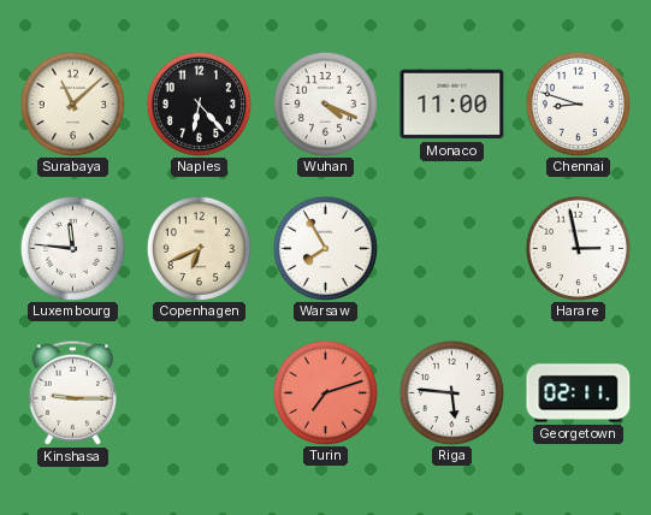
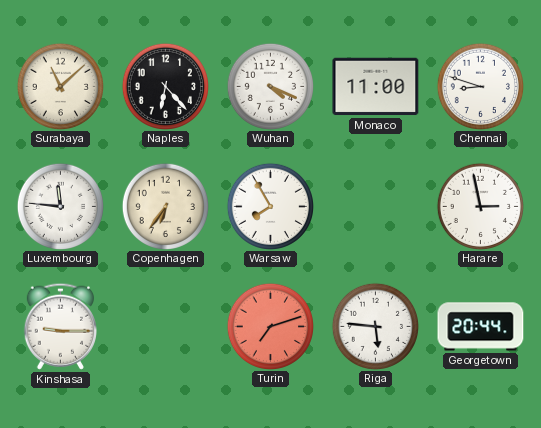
Copenhagen: 6:41 -> 6:36
Georgetown: 02:11 -> 20:44
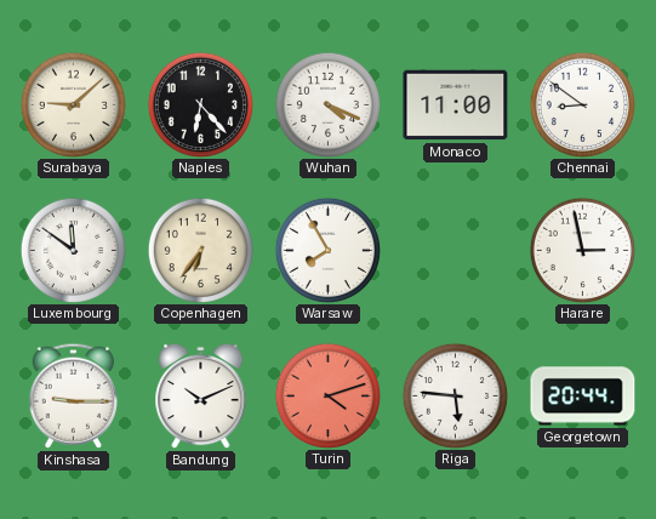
Surabaya: 11:08 -> 9:08
Chennai: 8:48 -> 8:51
Luxembourg: 11:46 -> 11:51
Bandung: none -> 10:11
Turin: 7:12 -> 4:12
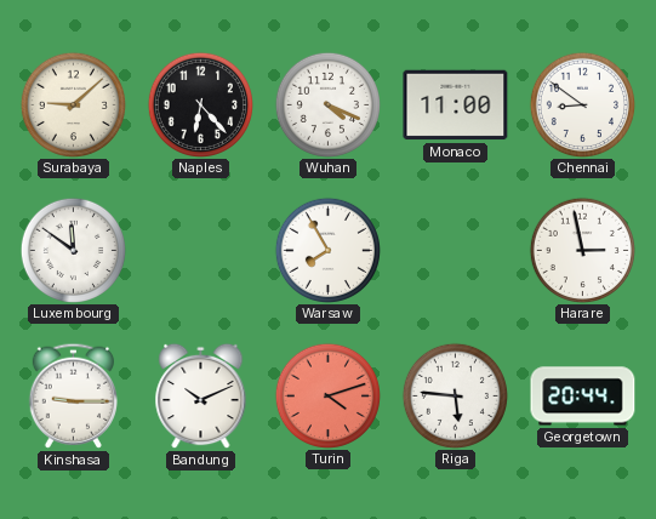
Copenhagen: 6:36 -> none
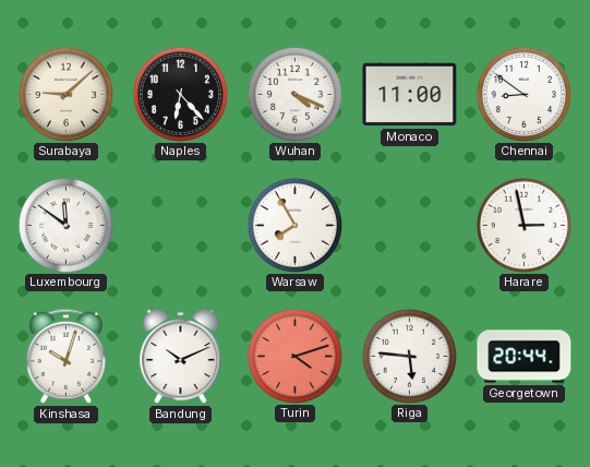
Kinshasa: 9:15 -> 10:03
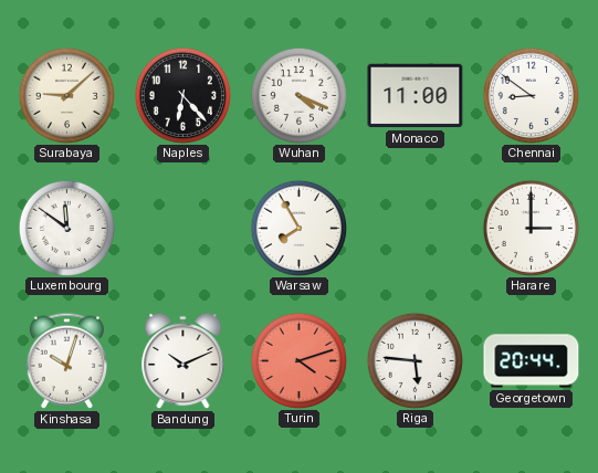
Harare: 2:58 -> 3:00
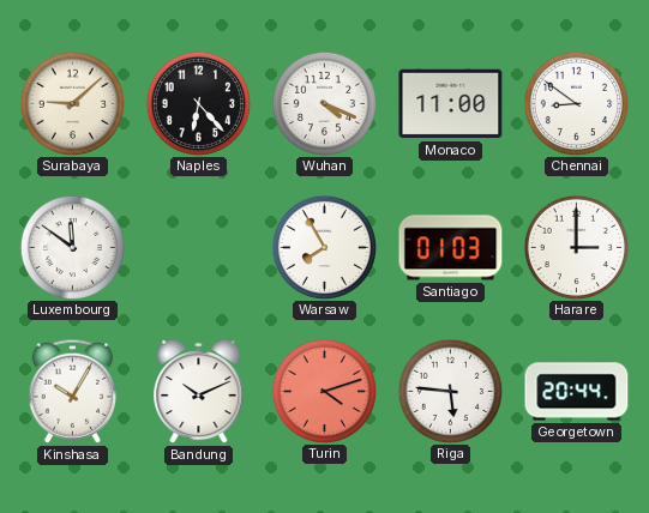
Santiago: none -> 01:03
Kinshasa: 10:03 -> 10:05
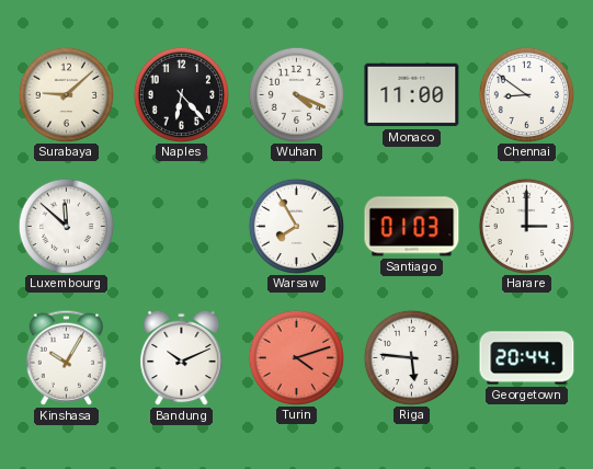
Luxembourg: 11:51 -> 11:52
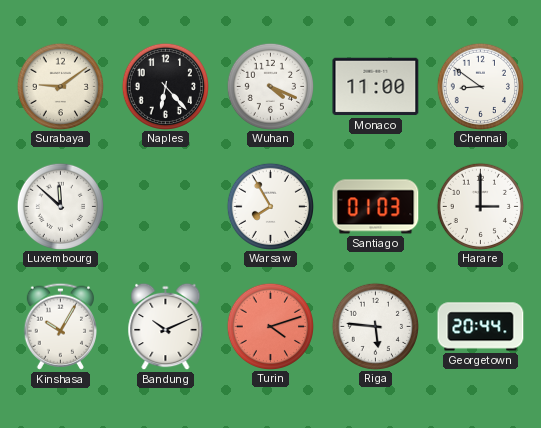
Surabaya: 9:08 -> 9:09
